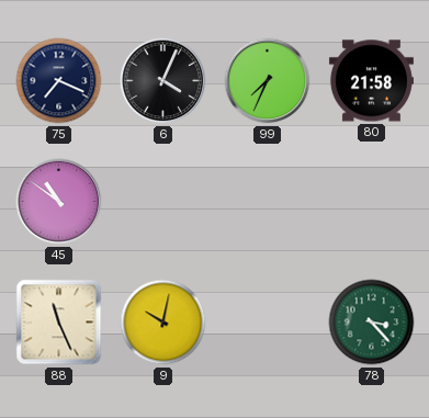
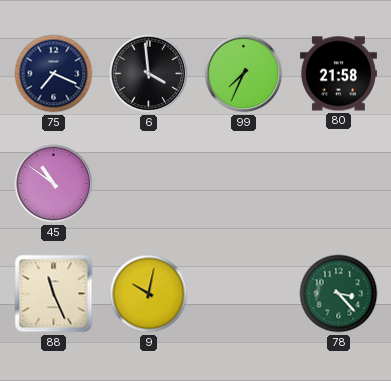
6: 4:04 -> 3:59
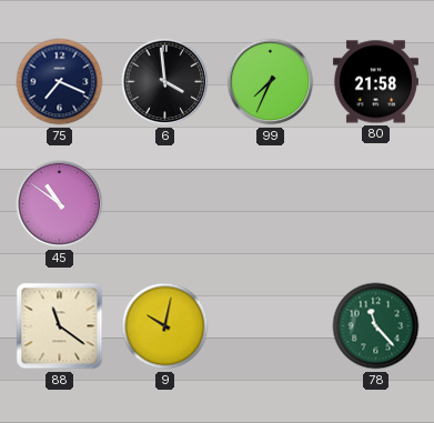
88: 11:26 -> 11:21
78: 3:23 -> 11:23
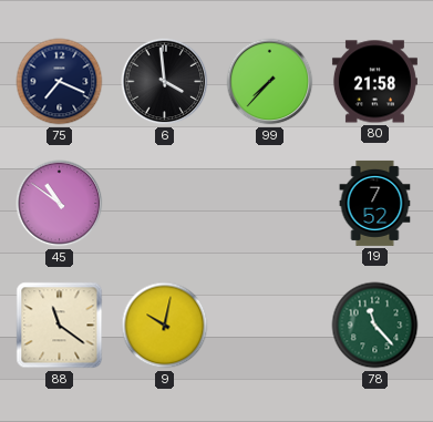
99: 7:34 -> 7:37
19: none -> 7:52
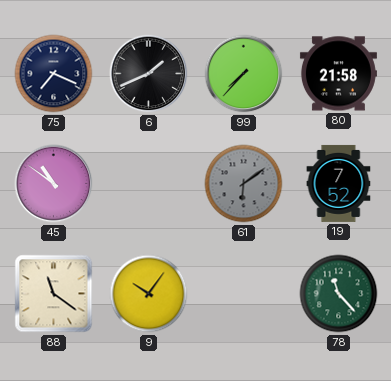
6: 3:59 -> 1:41
61: none -> 6:09
9: 10:02 -> 10:06
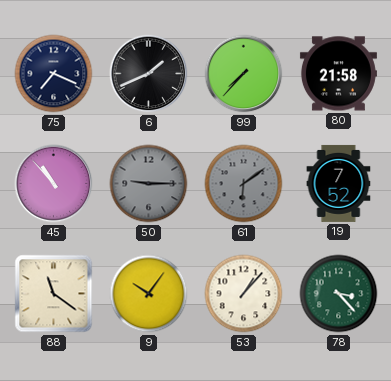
45: 10:51 -> 10:53
50: none -> 9:15
53: none -> 1:07
78: 11:23 -> 3:23
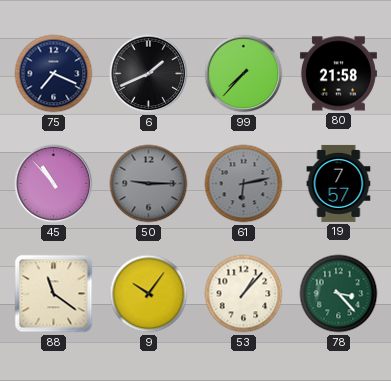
61: 6:09 -> 6:13
19: 7:52 -> 7:57
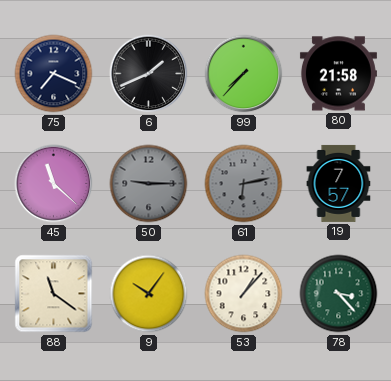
45: 10:53 -> 11:22
